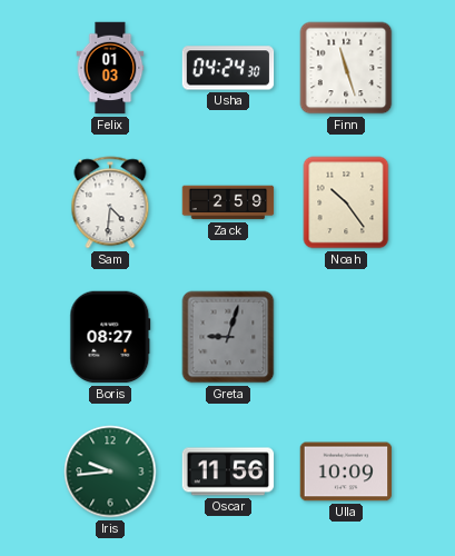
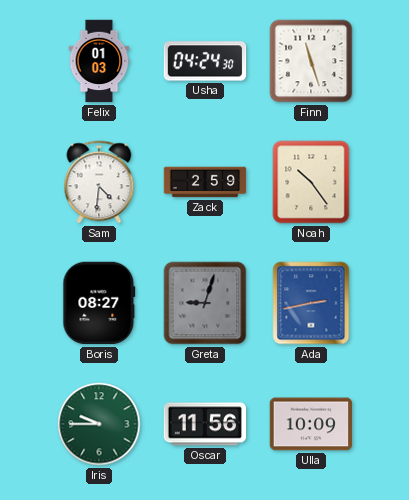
Ada: none -> 2:43
Iris: 9:44 -> 9:45
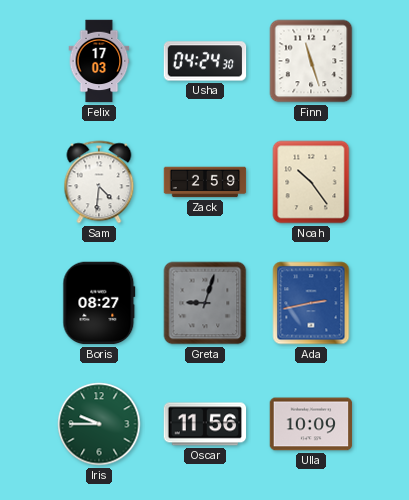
Felix: 01:03 -> 17:03
